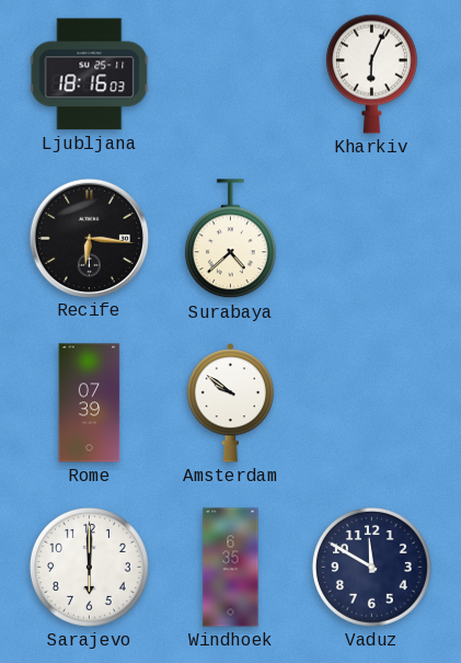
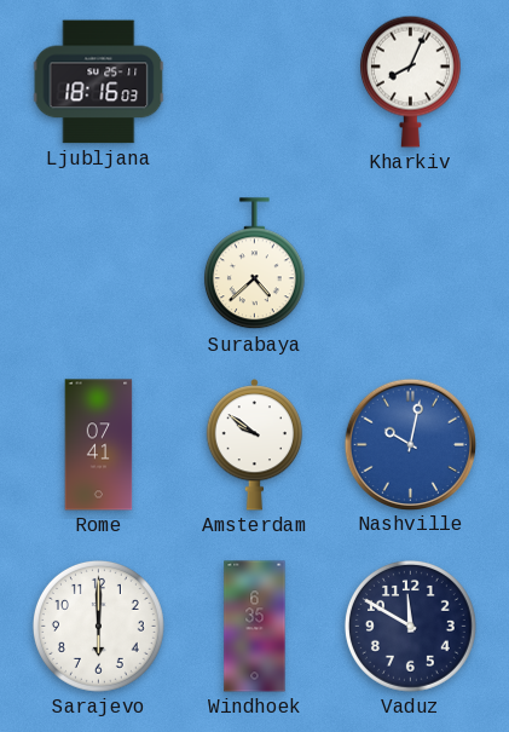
Kharkiv: 6:04 -> 8:04
Recife: 6:16 -> none
Rome: 07:39 -> 07:41
Nashville: none -> 10:02
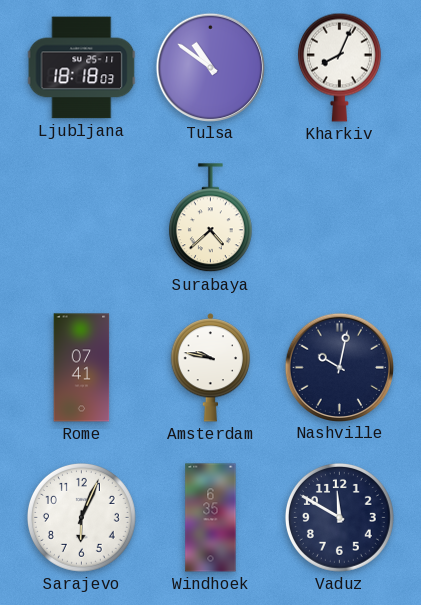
Ljubljana: 18:16 -> 18:18
Tulsa: none -> 10:51
Amsterdam: 9:51 -> 9:47
Nashville dial: blue -> navy
Sarajevo: 6:00 -> 6:04
